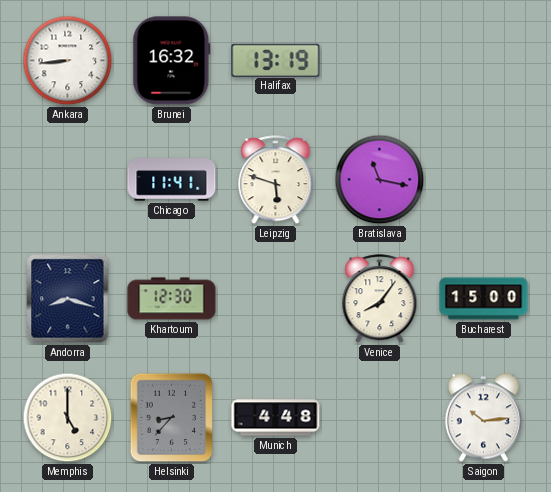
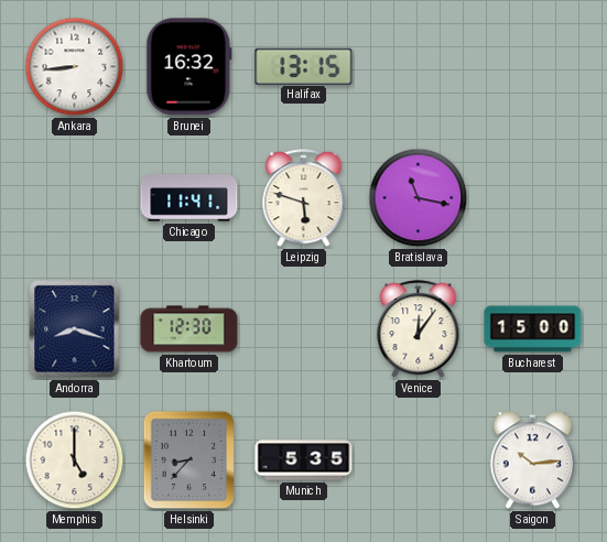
Halifax: 13:19 -> 13:15
Venice: 8:06 -> 12:06
Munich: 4:48 -> 5:35
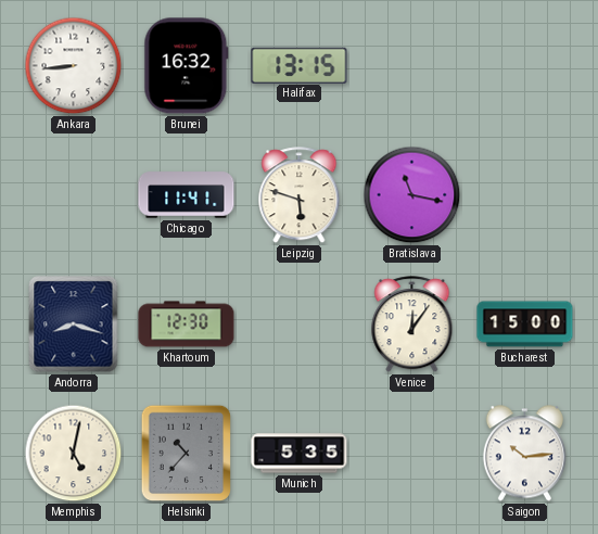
Memphis: 5:00 -> 5:02
Helsinki: 8:37 -> 10:37
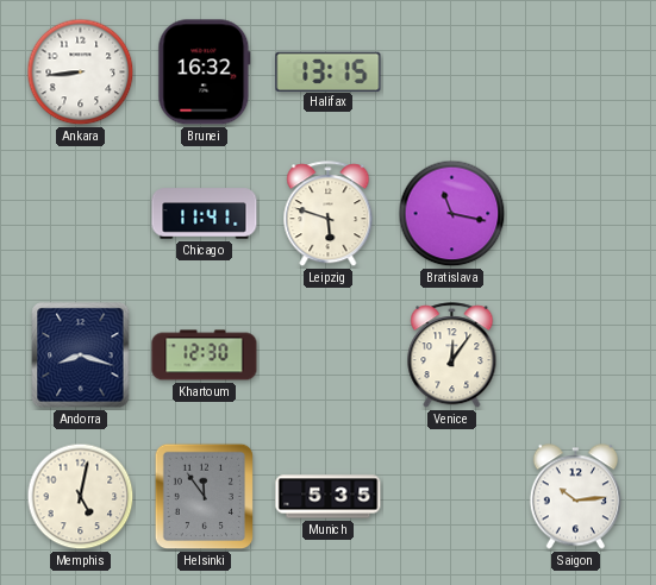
Bucharest: 15:00 -> none
Helsinki: 10:37 -> 11:54
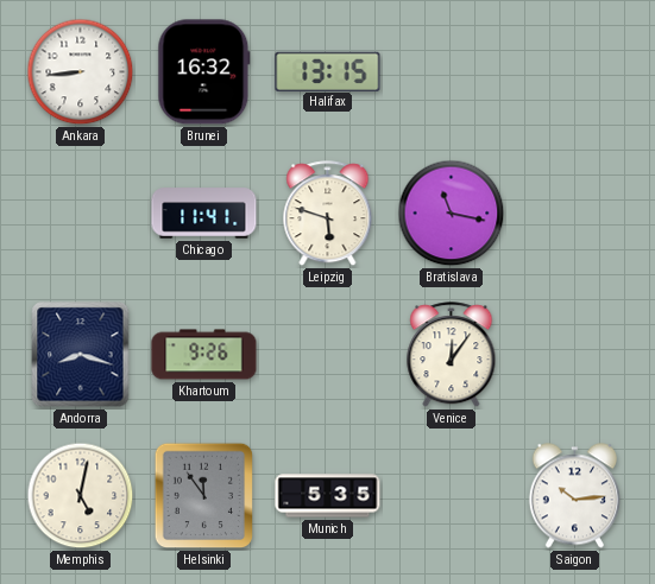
Khartoum: 12:30 -> 9:26
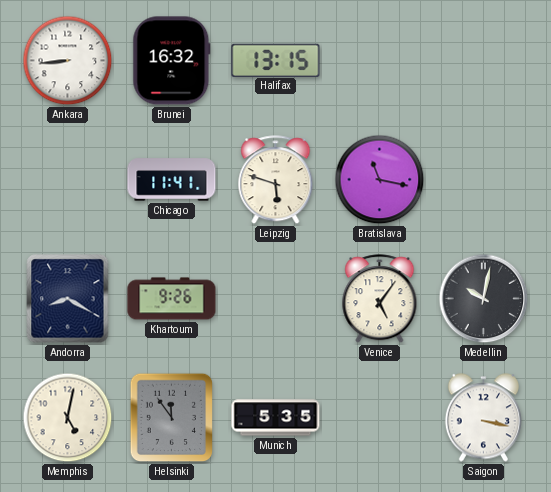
Andorra: 8:18 -> 8:20
Venice: 12:06 -> 5:06
Medellin: none -> 10:02
Saigon: 10:14 -> 3:17
